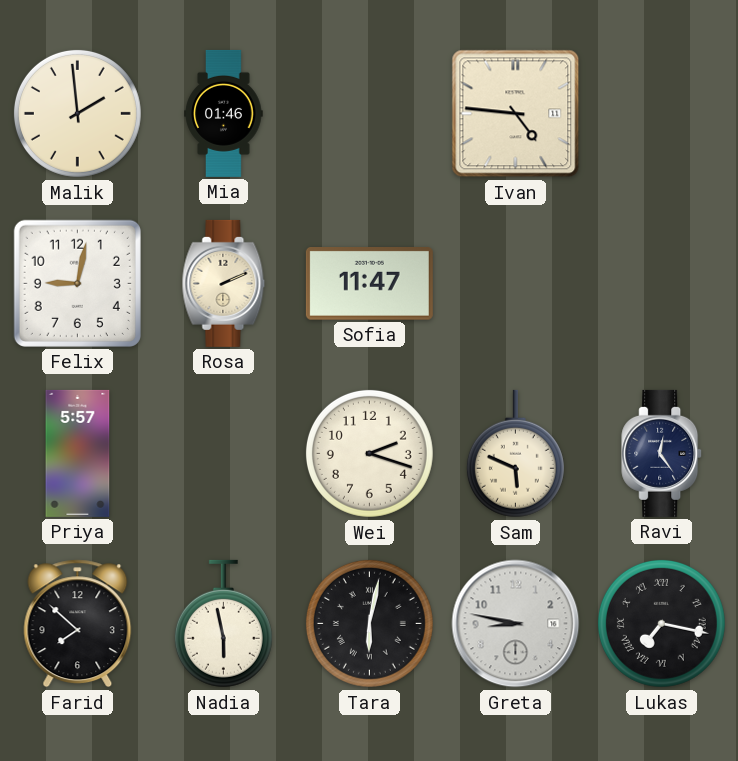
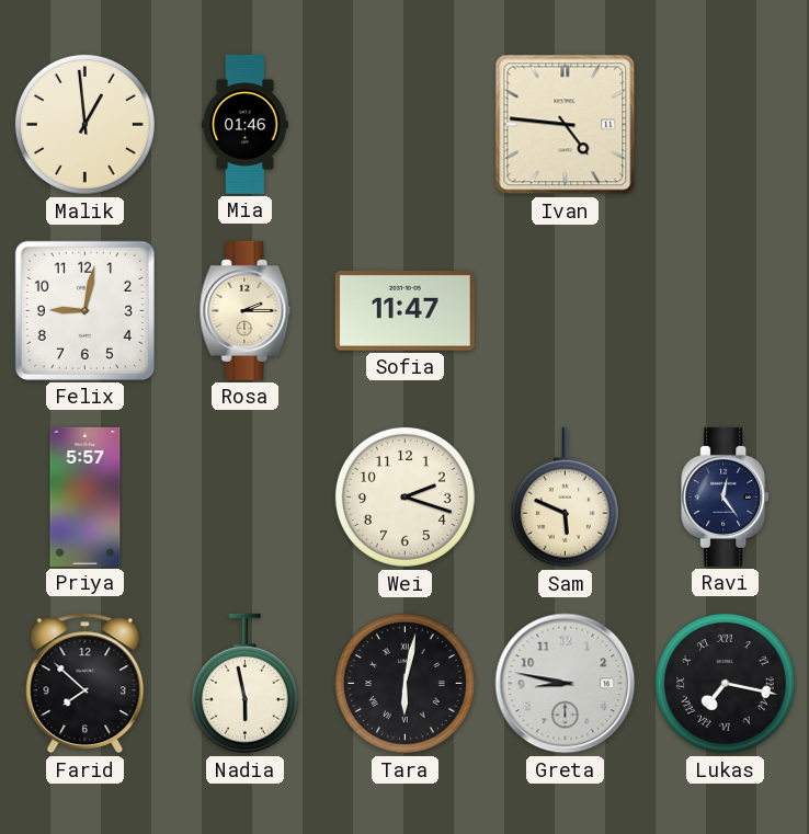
Malik: 1:59 -> 12:59
Rosa: 2:11 -> 2:15
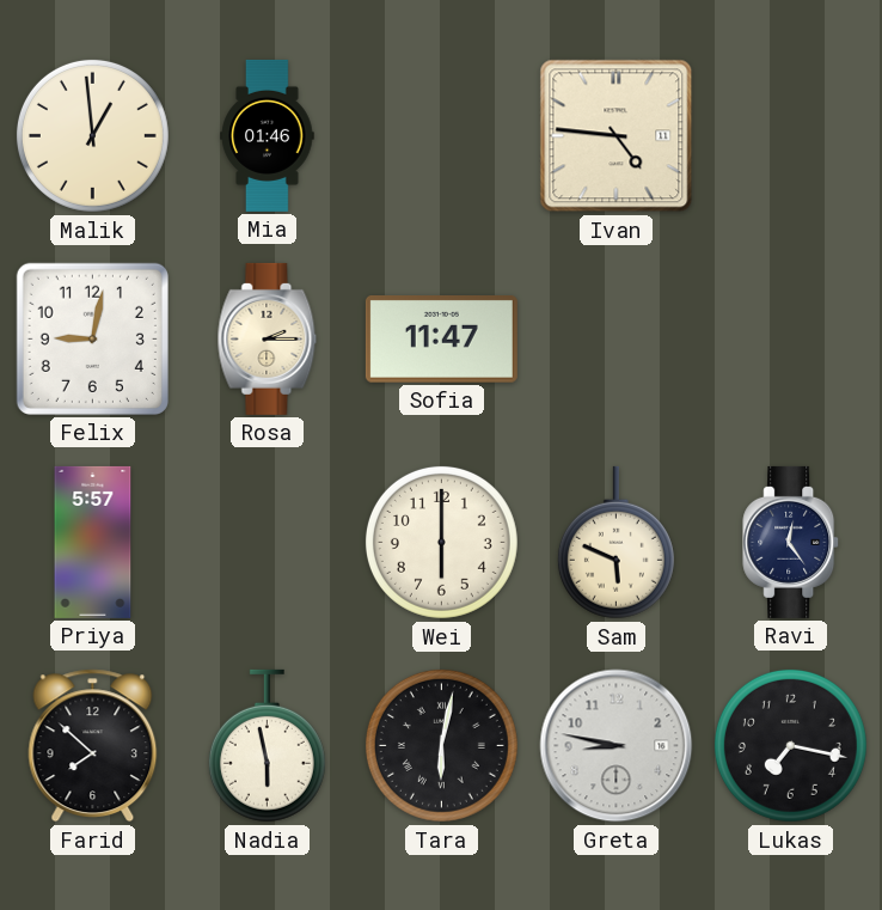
Wei: 2:18 -> 6:00
Lukas numerals: Roman -> Arabic
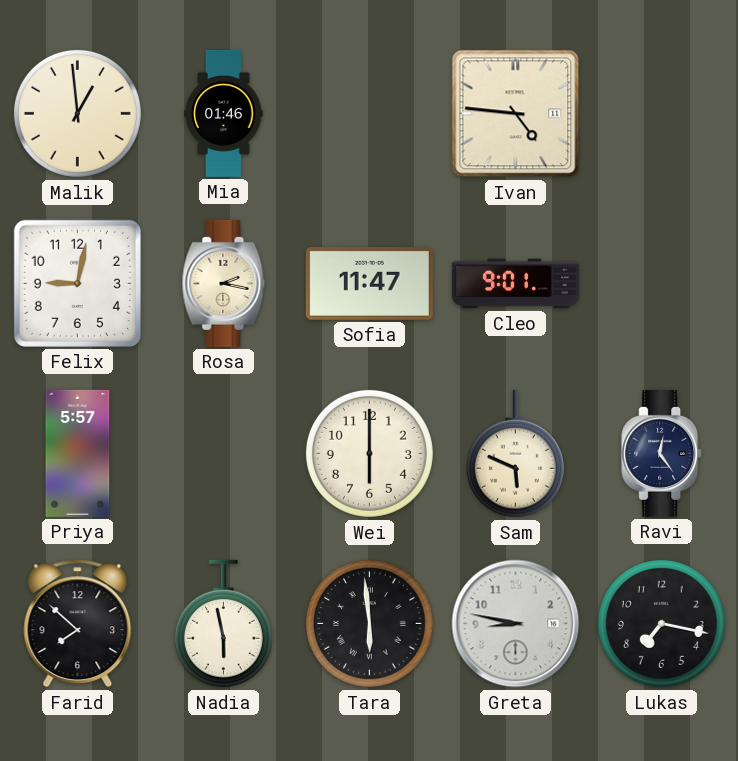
Rosa: 2:15 -> 2:17
Cleo: none -> 9:01
Tara: 6:02 -> 5:59
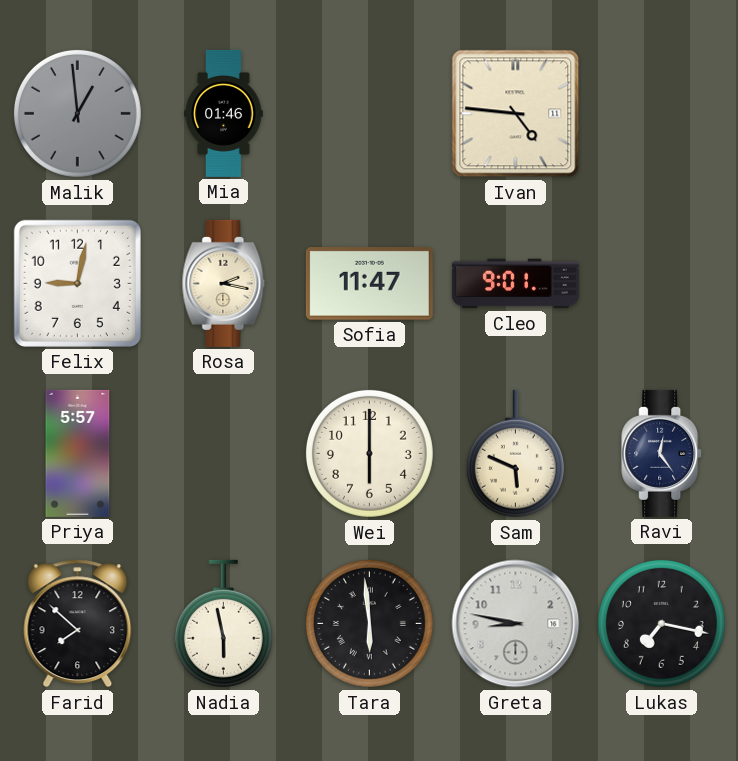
Malik dial: cream -> grey
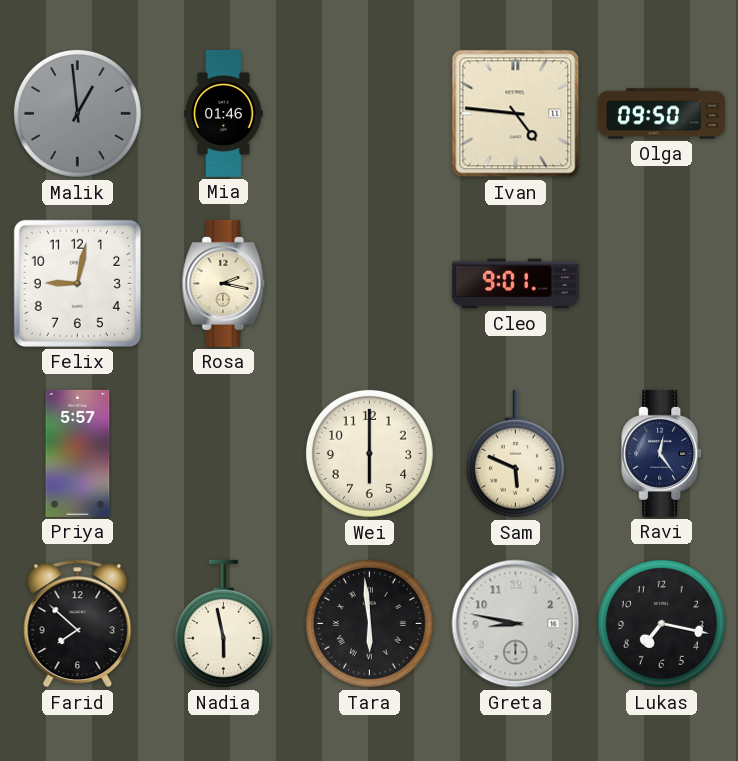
Olga: none -> 09:50
Sofia: 11:47 -> none
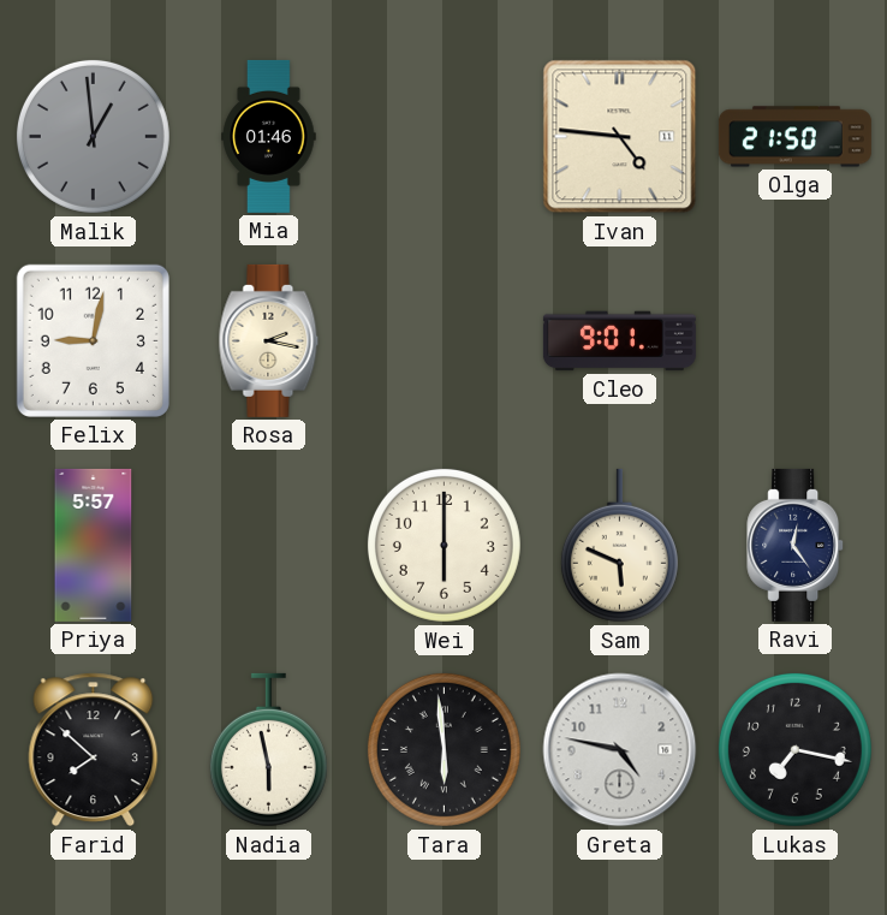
Olga: 09:50 -> 21:50
Greta: 8:47 -> 4:47
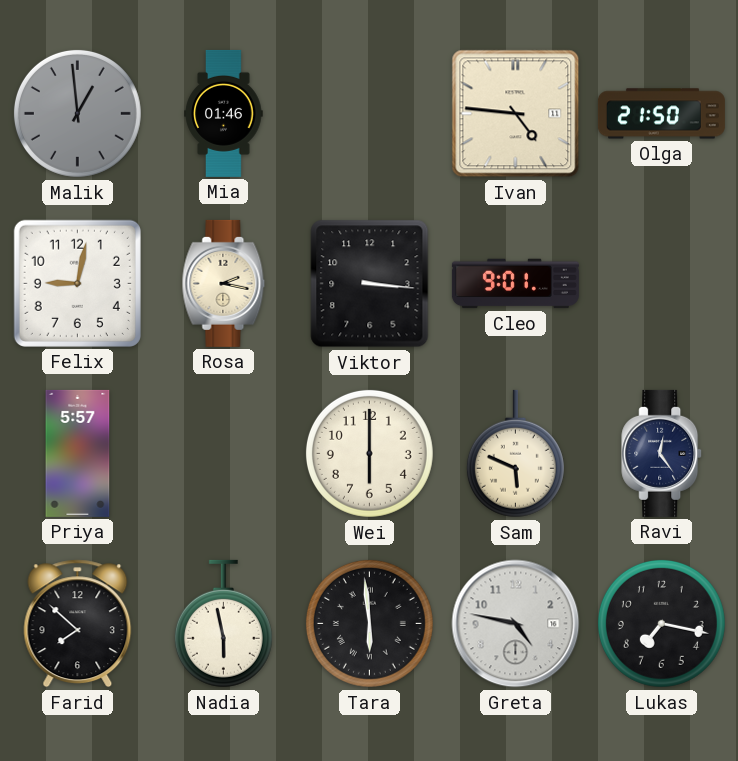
Viktor: none -> 3:16
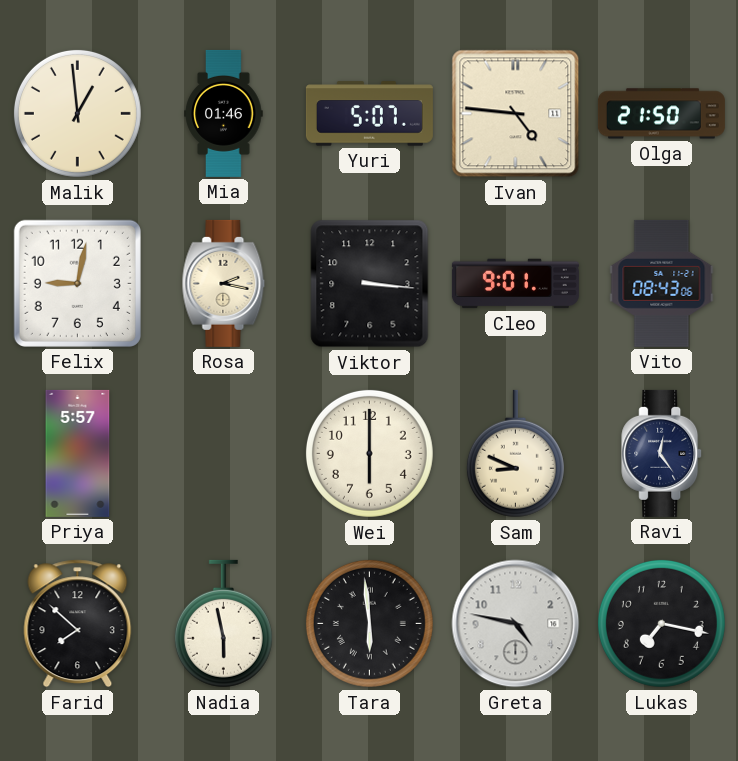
Malik dial: grey -> cream
Yuri: none -> 5:07
Vito: none -> 08:43
Sam: 5:49 -> 8:49
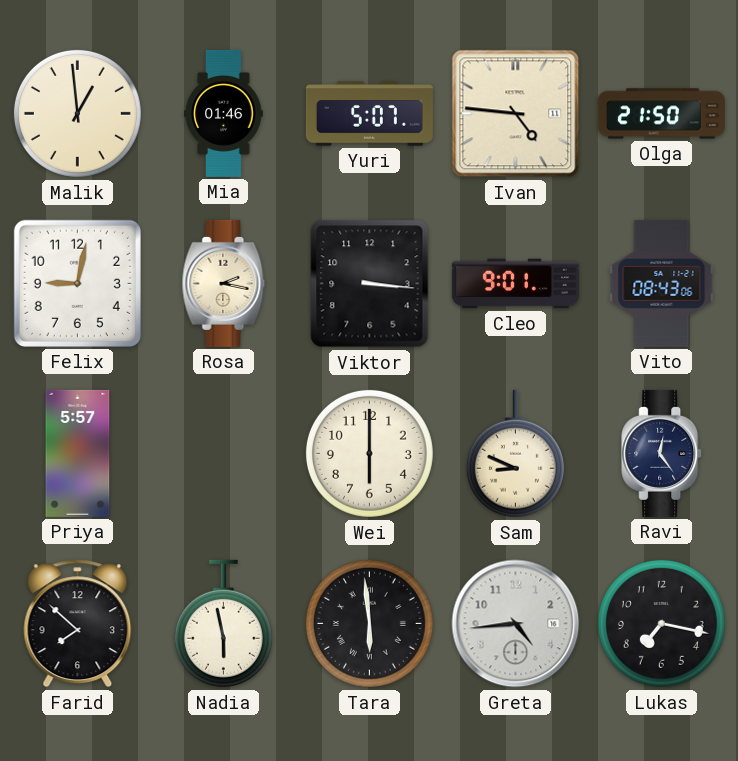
Greta: 4:47 -> 4:44
